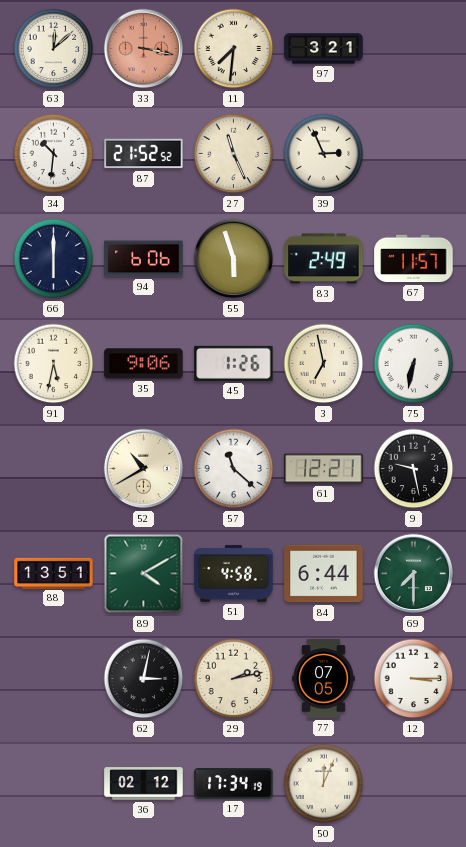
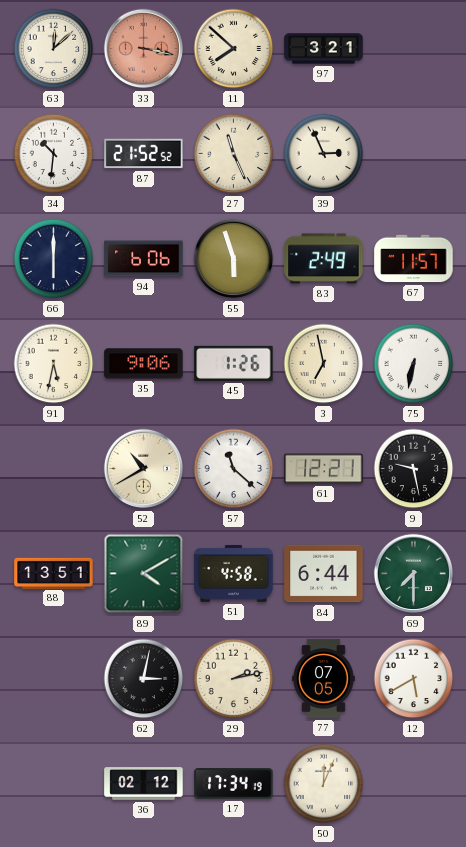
11: 7:31 -> 7:52
12: 3:15 -> 5:40
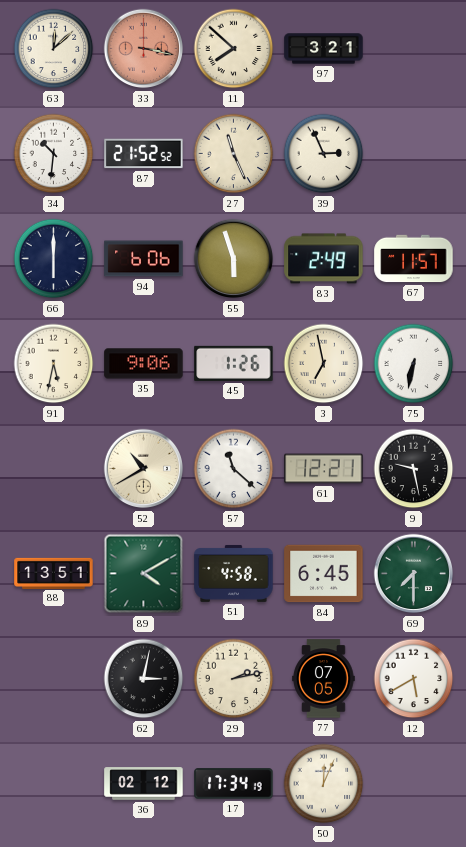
84: 6:44 -> 6:45
